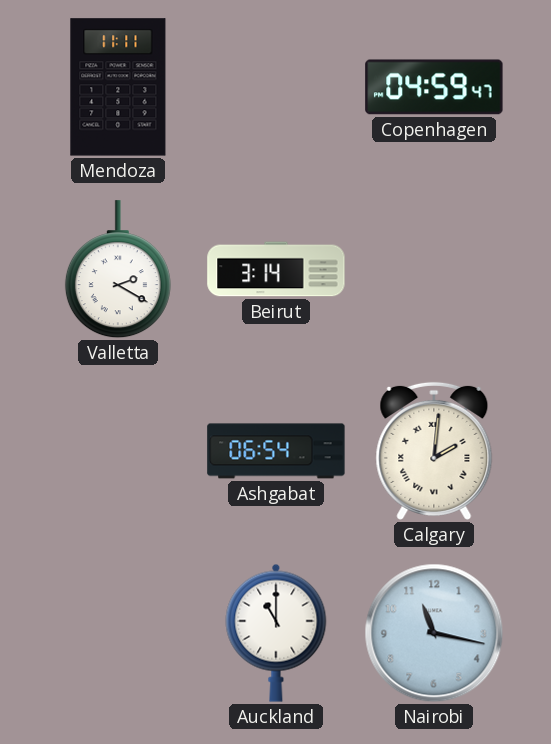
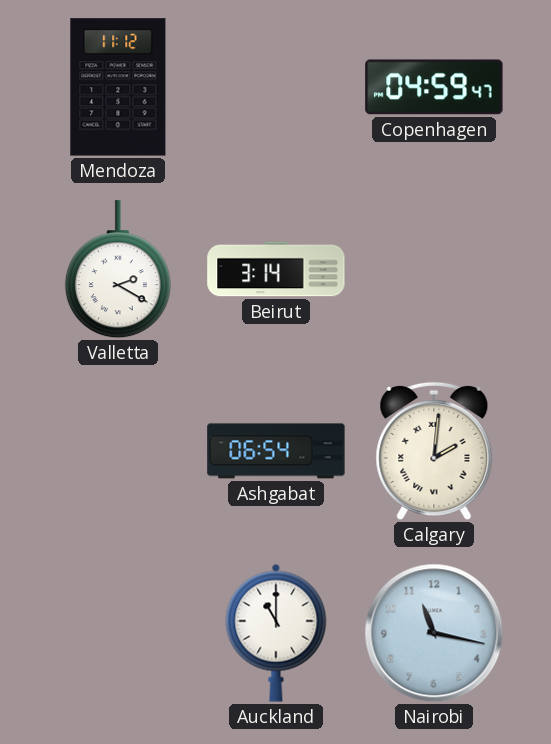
Mendoza: 11:11 -> 11:12
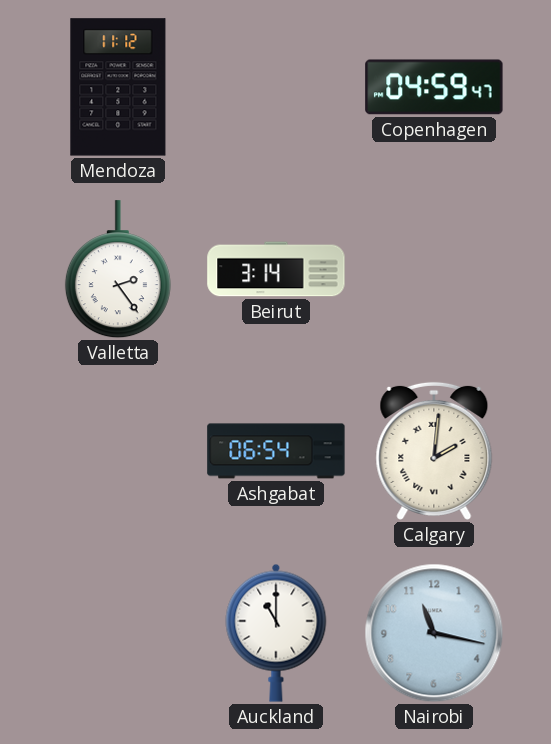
Valletta: 2:20 -> 2:24
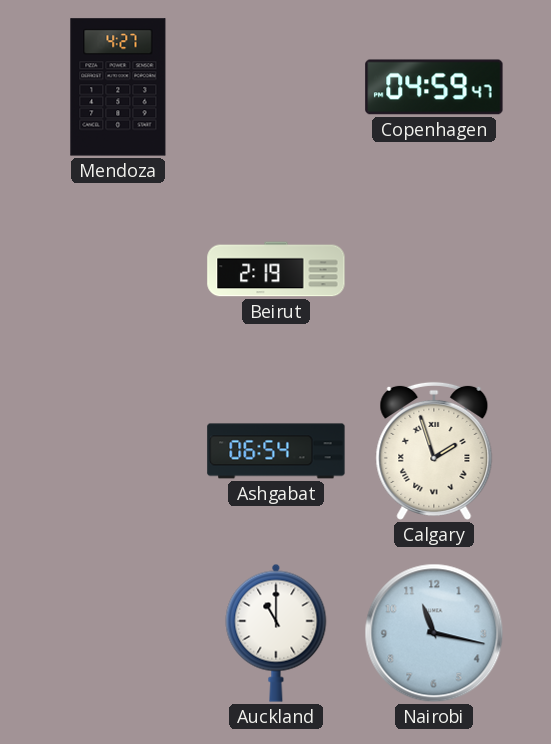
Mendoza: 11:12 -> 4:27
Valletta: 2:24 -> none
Beirut: 3:14 -> 2:19
Calgary: 2:01 -> 1:57
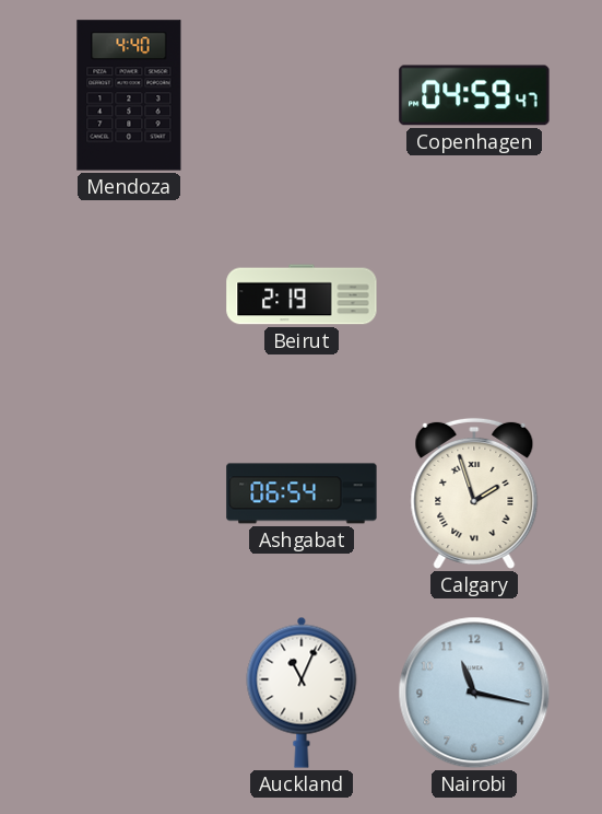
Mendoza: 4:27 -> 4:40
Auckland: 11:00 -> 11:04
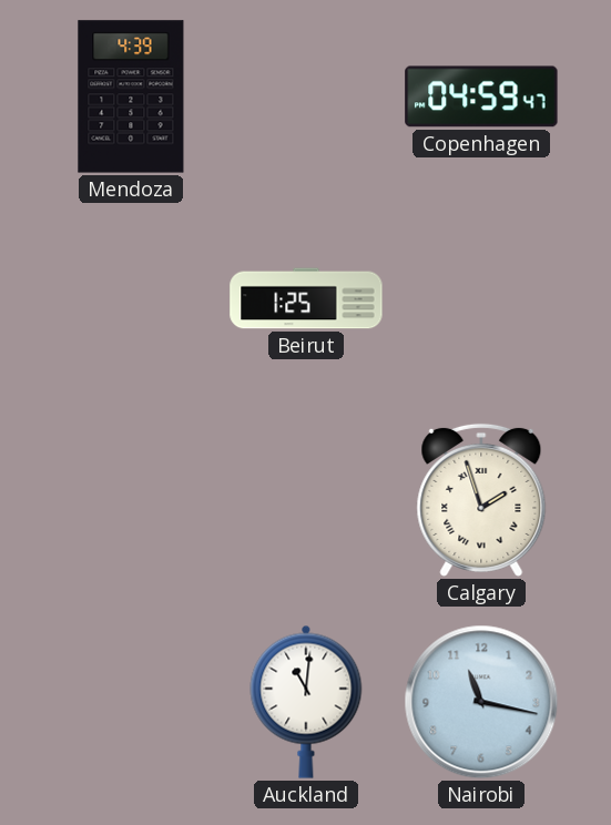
Mendoza: 4:40 -> 4:39
Beirut: 2:19 -> 1:25
Ashgabat: 06:54 -> none
Auckland: 11:04 -> 11:01
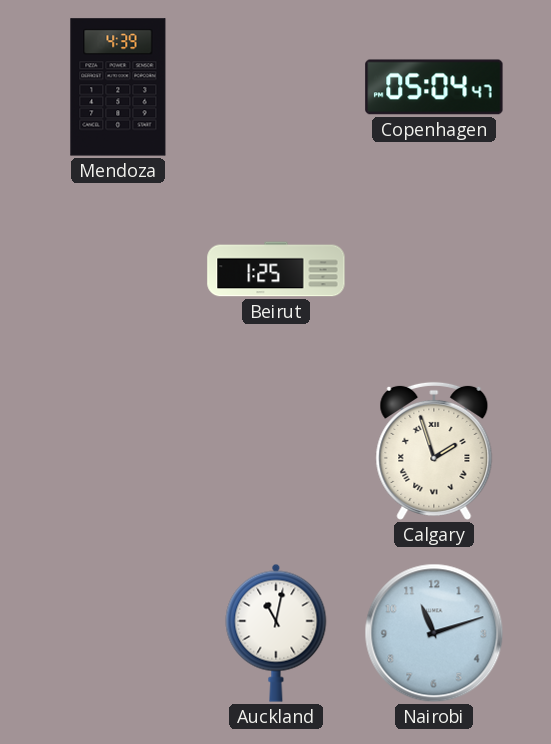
Copenhagen: 04:59 -> 05:04
Auckland: 11:01 -> 11:02
Nairobi: 11:17 -> 11:12
